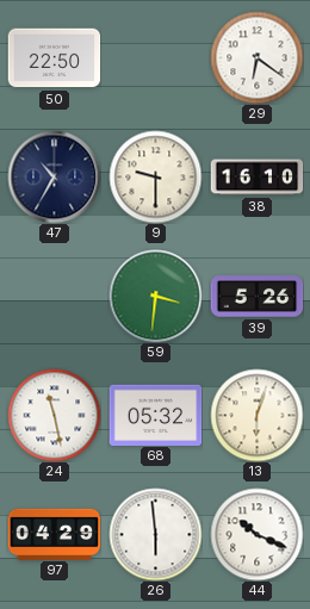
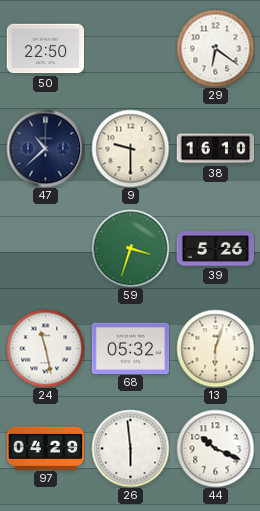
47: 10:35 -> 10:38
59: 3:31 -> 3:33
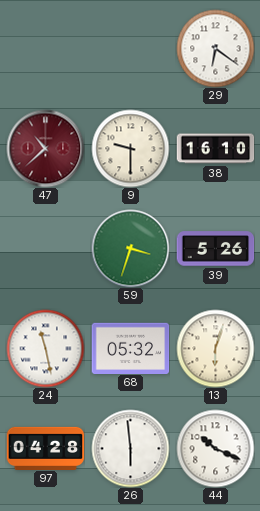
50: 22:50 -> none
47 dial: navy -> burgundy
97: 04:29 -> 04:28
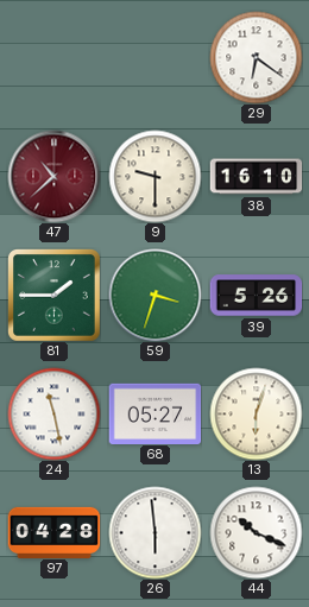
81: none -> 1:45
68: 05:32 -> 05:27
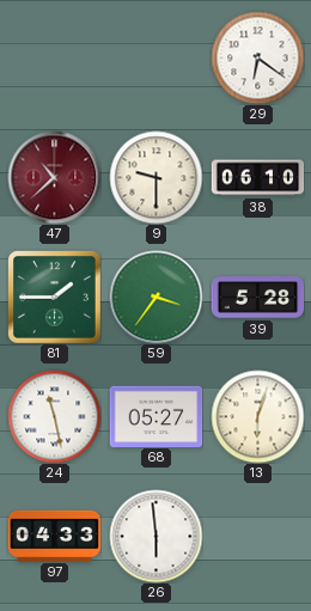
38: 16:10 -> 06:10
59: 3:33 -> 3:36
39: 5:26 -> 5:28
97: 04:28 -> 04:33
44: 10:19 -> none
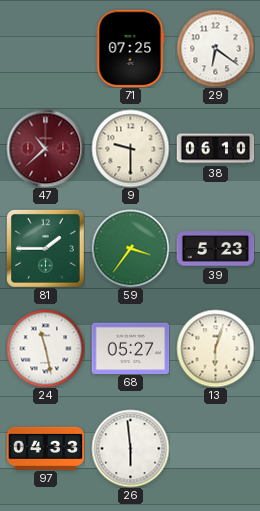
71: none -> 07:25
39: 5:28 -> 5:23
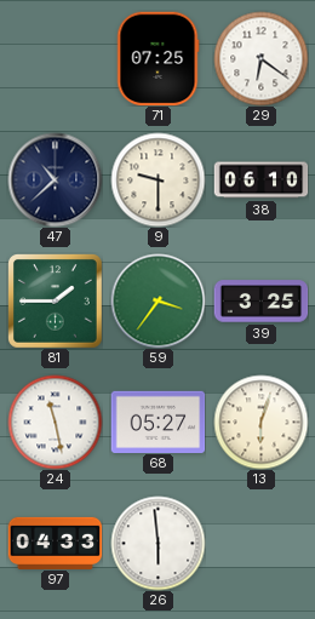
47 dial: burgundy -> navy
39: 5:23 -> 3:25
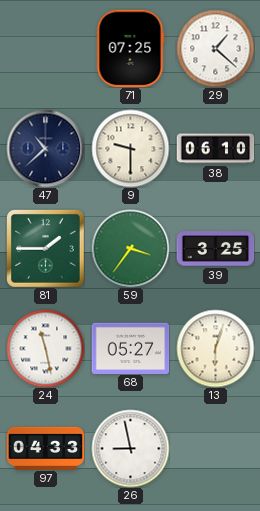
29: 6:21 -> 1:22
26: 5:59 -> 8:58
